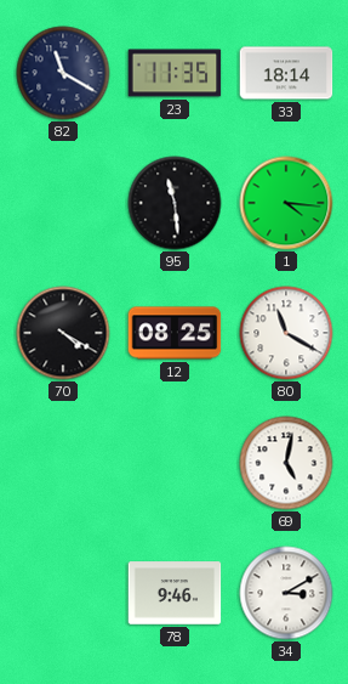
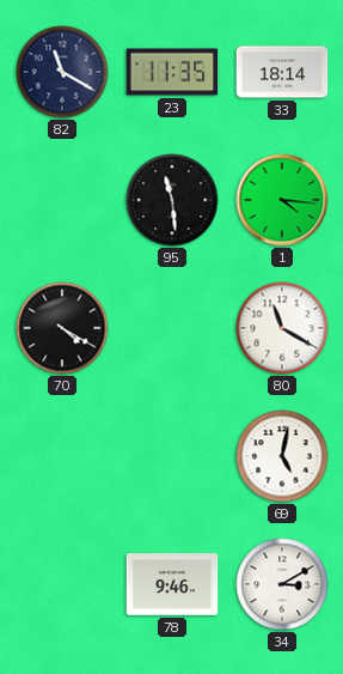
12: 08:25 -> none
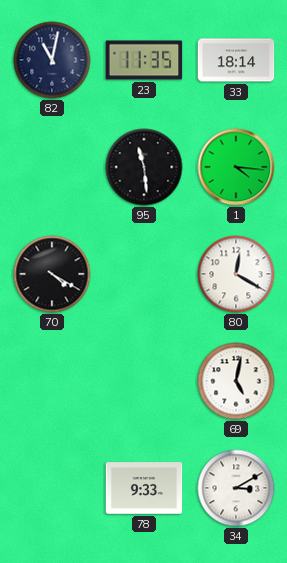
82: 11:20 -> 11:02
80: 11:20 -> 12:20
78: 9:46 -> 9:33
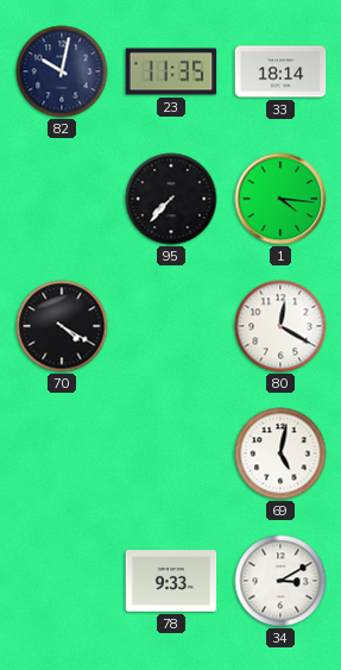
82: 11:02 -> 10:02
95: 11:29 -> 7:37
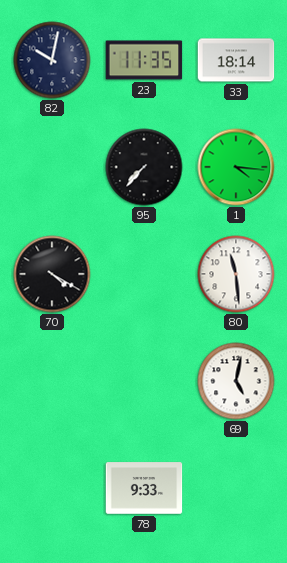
80: 12:20 -> 11:29
34: 3:10 -> none
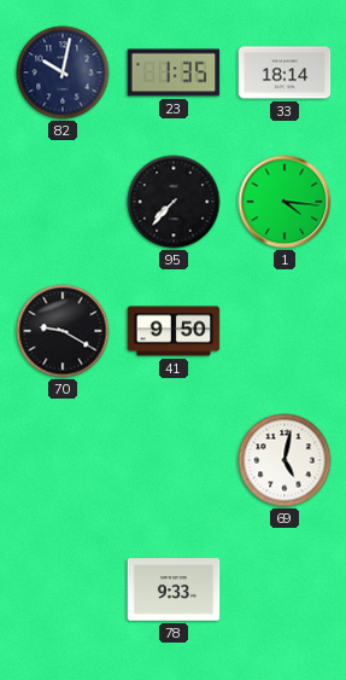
23: 11:35 -> 1:35
70: 4:20 -> 9:20
41: none -> 9:50
80: 11:29 -> none
